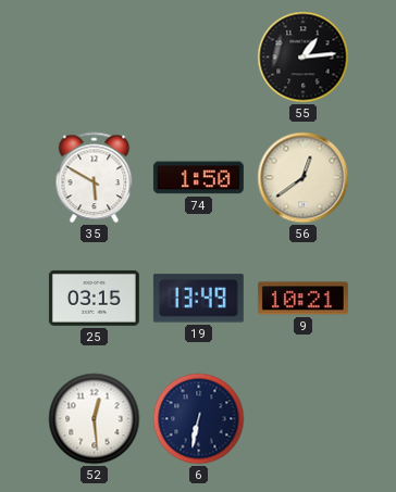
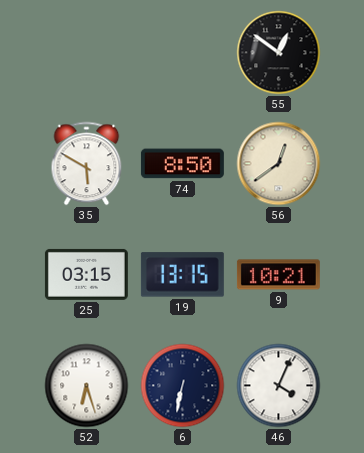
55: 1:14 -> 12:51
74: 1:50 -> 8:50
19: 13:49 -> 13:15
52: 12:29 -> 6:27
46: none -> 4:04
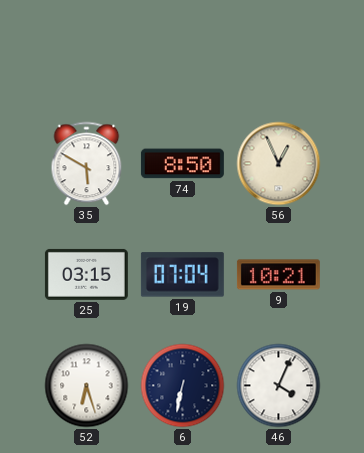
55: 12:51 -> none
56: 12:39 -> 12:56
19: 13:15 -> 07:04
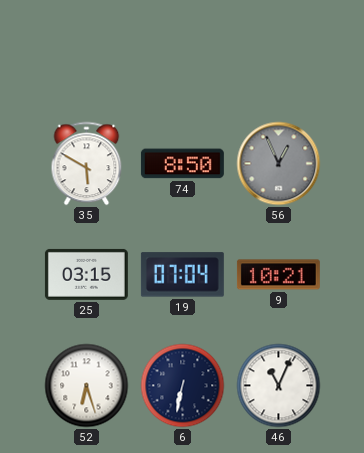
56 dial: cream -> grey
46: 4:04 -> 11:04
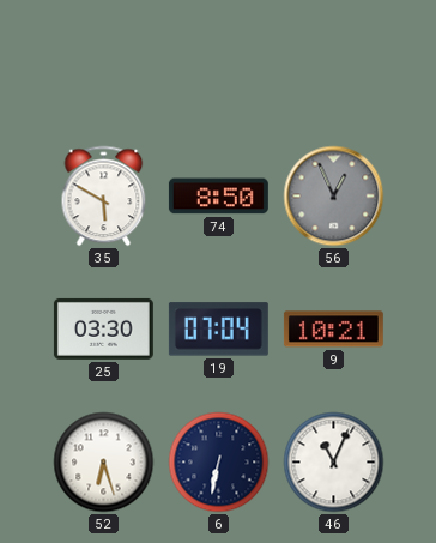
25: 03:15 -> 03:30
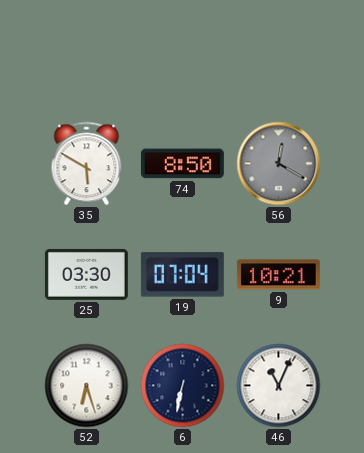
56: 12:56 -> 12:20
